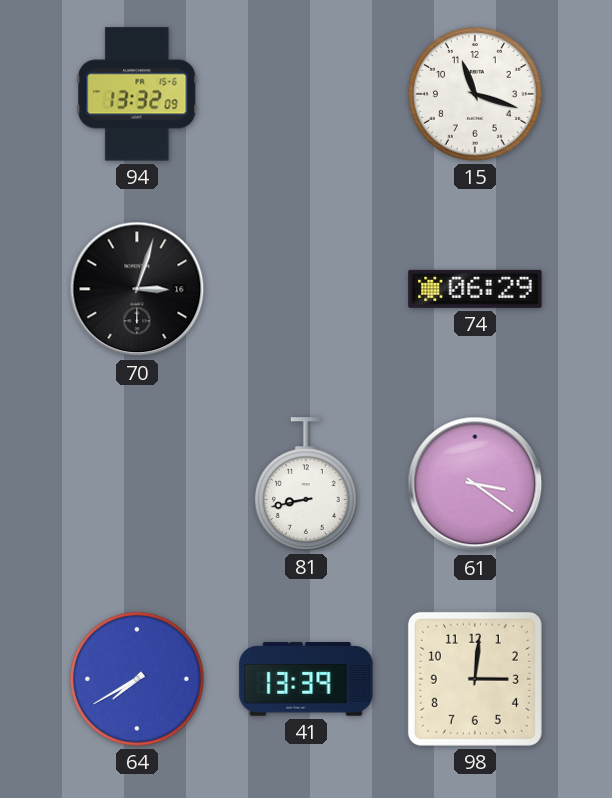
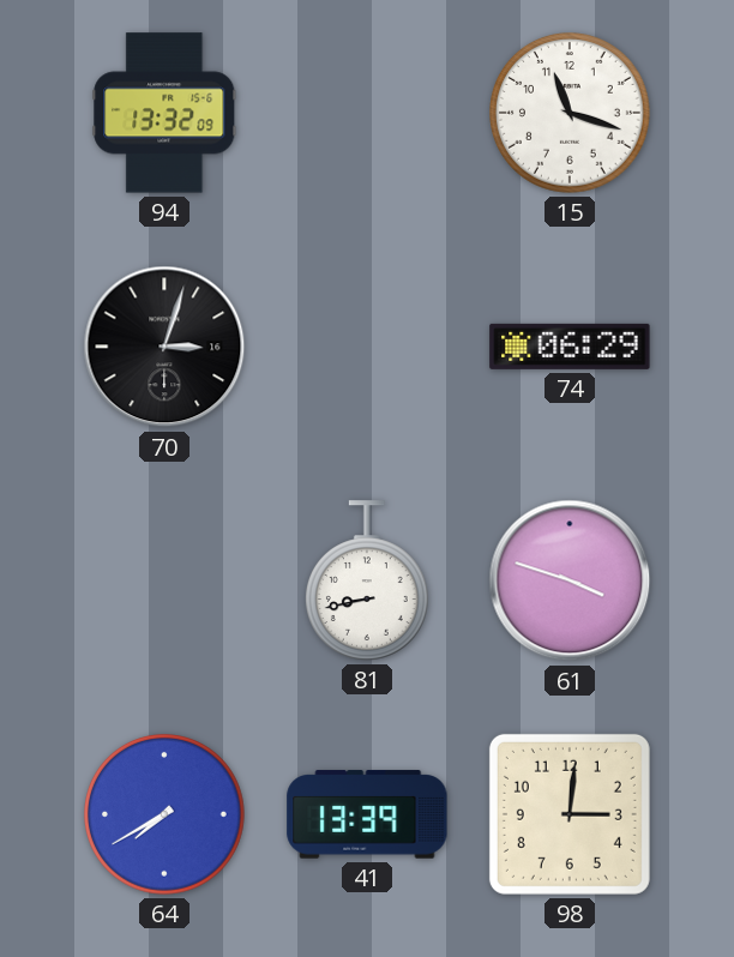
61: 3:21 -> 3:48
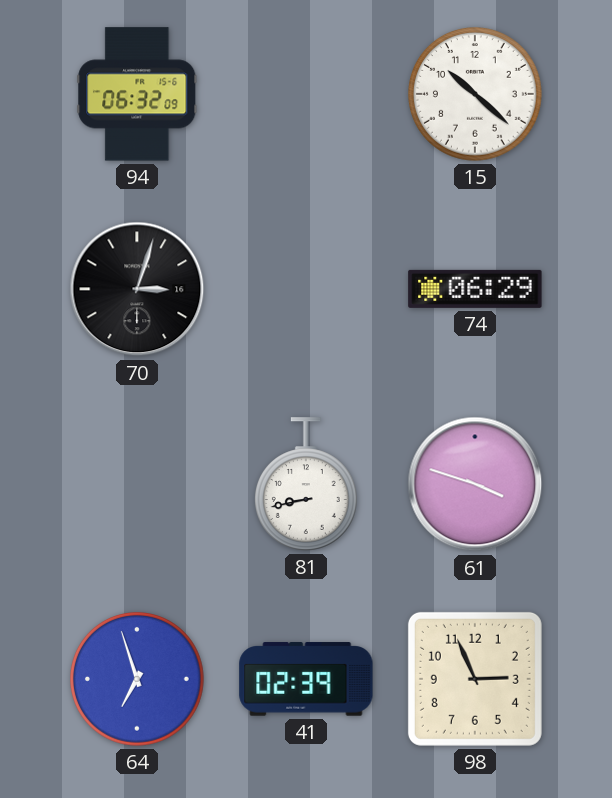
94: 13:32 -> 06:32
15: 11:18 -> 10:22
64: 7:40 -> 6:57
41: 13:39 -> 02:39
98: 3:01 -> 2:56
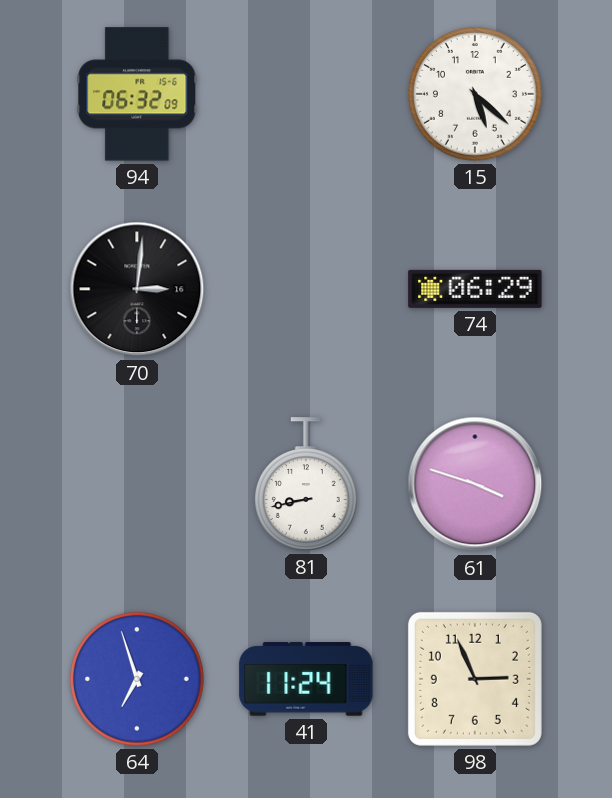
15: 10:22 -> 5:22
70: 3:03 -> 3:01
41: 02:39 -> 11:24
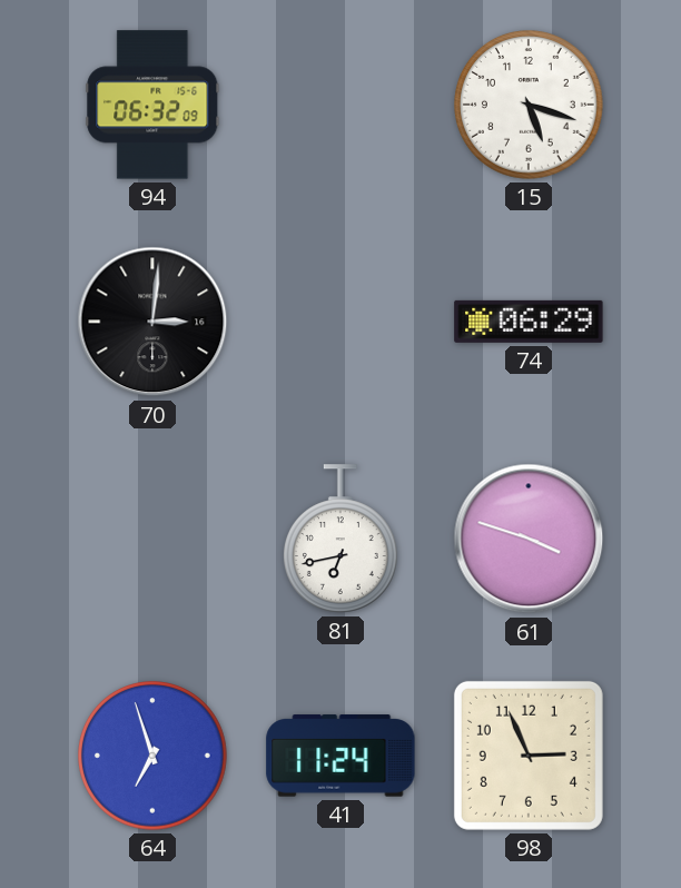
15: 5:22 -> 5:18
81: 8:43 -> 6:43
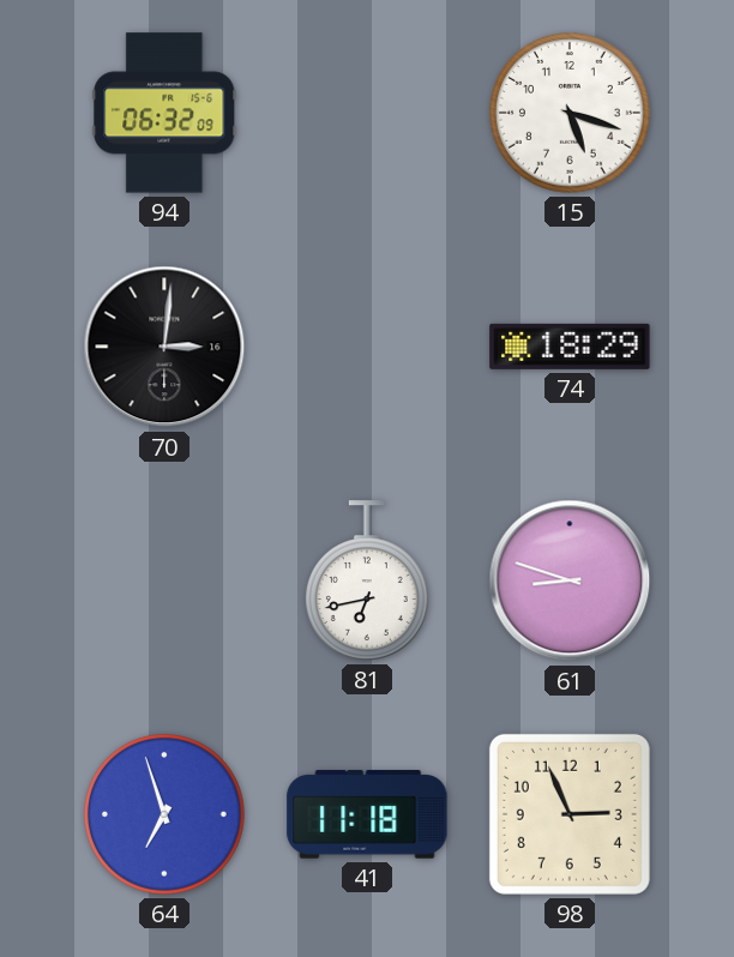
74: 06:29 -> 18:29
61: 3:48 -> 8:48
41: 11:24 -> 11:18
